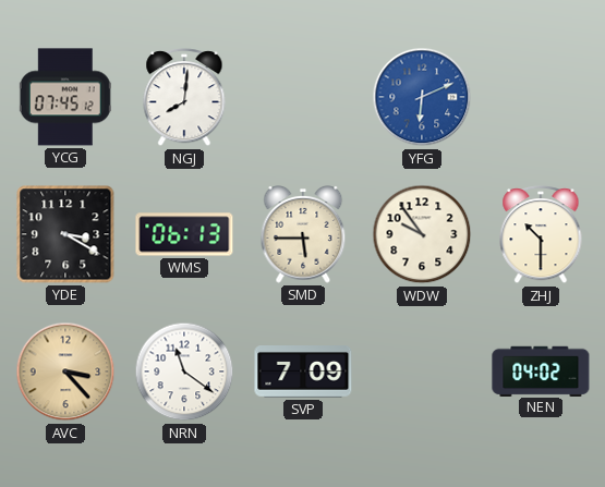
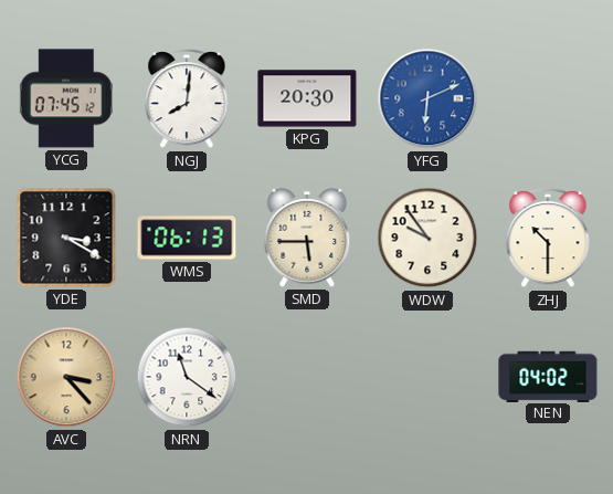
KPG: none -> 20:30
SVP: 7:09 -> none
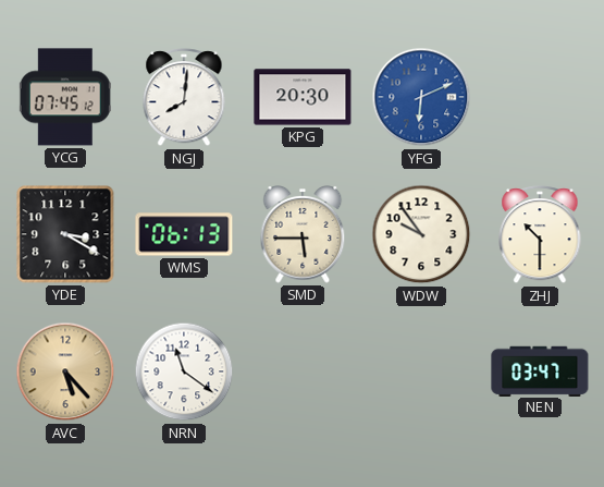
AVC: 3:23 -> 5:23
NEN: 04:02 -> 03:47
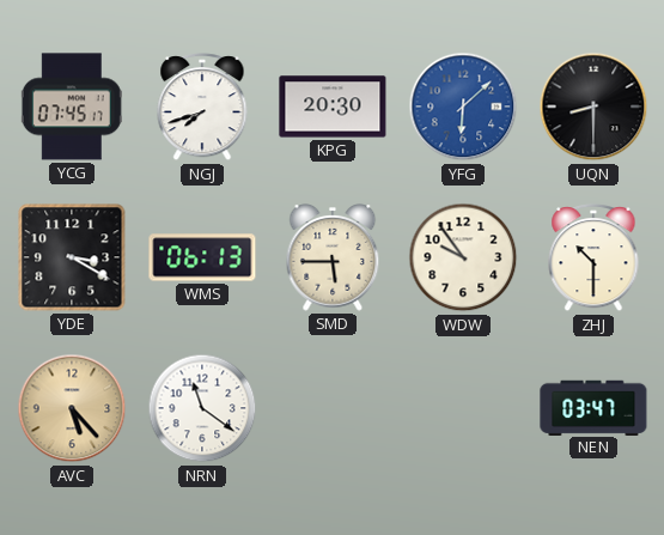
YCG: 07:45:12 -> 07:45:17
NGJ: 8:01 -> 7:42
YFG: 6:11 -> 6:08
UQN: none -> 8:30
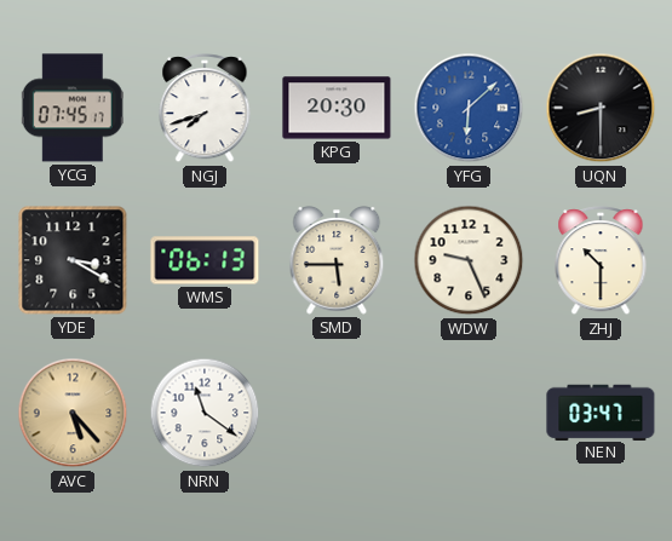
WDW: 9:54 -> 9:26
